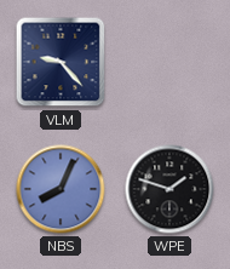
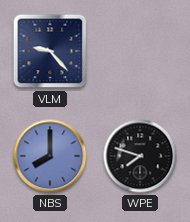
NBS: 8:04 -> 8:00
WPE: 1:48 -> 7:48
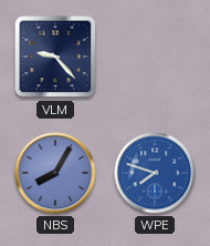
NBS: 8:00 -> 8:05
WPE dial: black -> blue
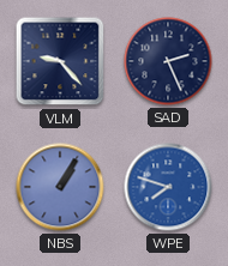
SAD: none -> 2:26
NBS: 8:05 -> 1:05
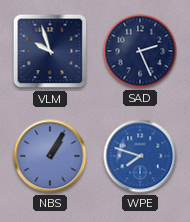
VLM: 9:23 -> 9:57
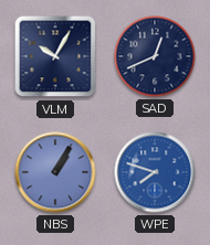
VLM: 9:57 -> 10:05
SAD: 2:26 -> 12:41
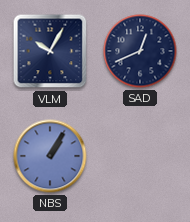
WPE: 7:48 -> none
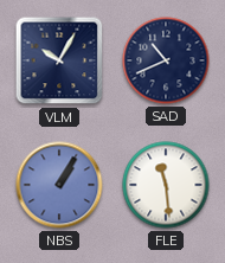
SAD: 12:41 -> 10:41
FLE: none -> 11:29
